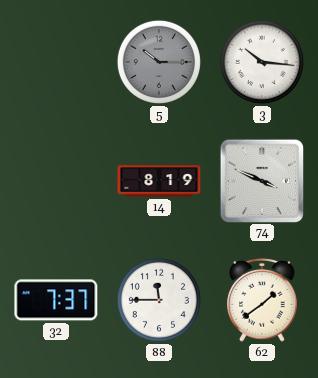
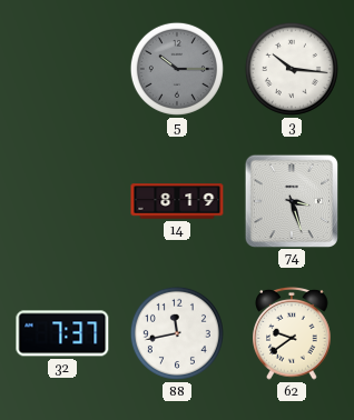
74: 3:49 -> 3:27
88: 11:45 -> 11:43
62: 1:39 -> 9:39
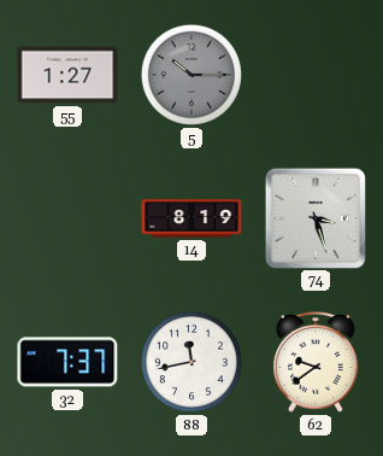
55: none -> 1:27
3: 10:16 -> none
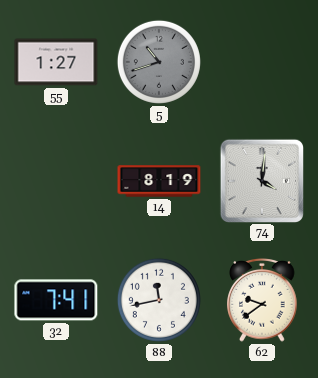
5: 10:15 -> 10:42
74: 3:27 -> 4:01
32: 7:37 -> 7:41
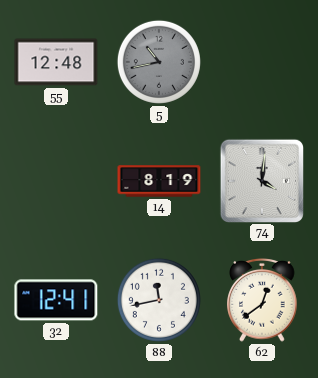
55: 1:27 -> 12:48
5: 10:42 -> 10:43
32: 7:41 -> 12:41
62: 9:39 -> 12:39
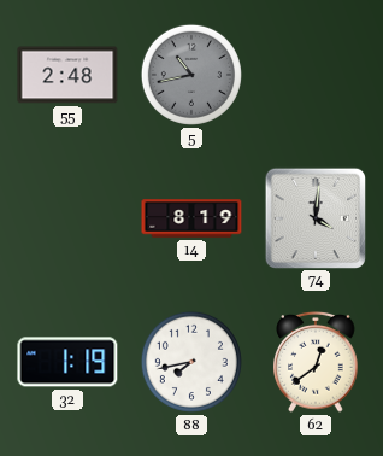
55: 12:48 -> 2:48
32: 12:41 -> 1:19
88: 11:43 -> 7:43
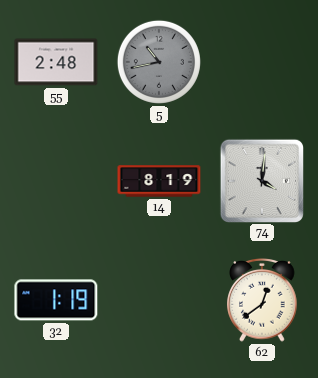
88: 7:43 -> none
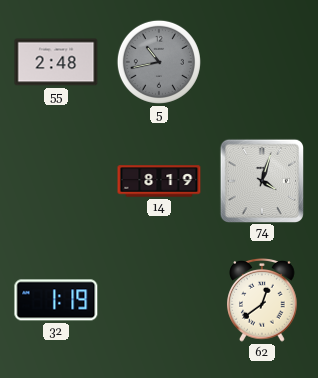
74: 4:01 -> 4:03
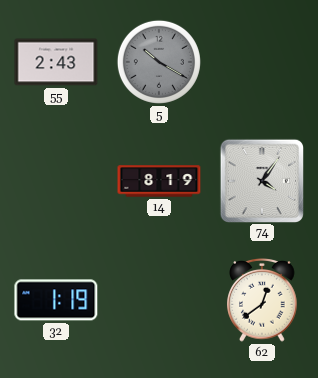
55: 2:48 -> 2:43
5: 10:43 -> 10:20
74: 4:03 -> 4:06
